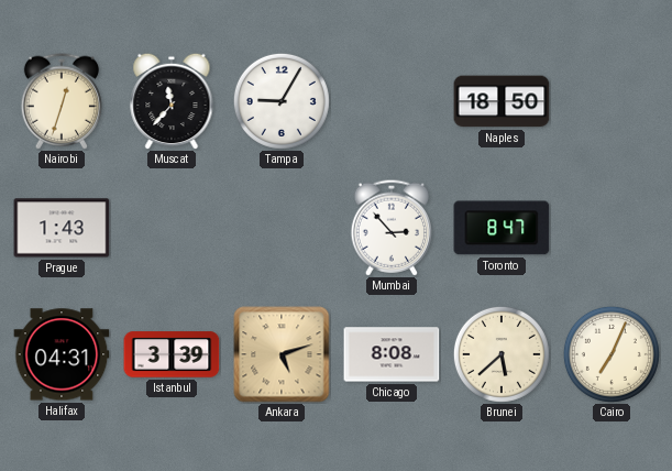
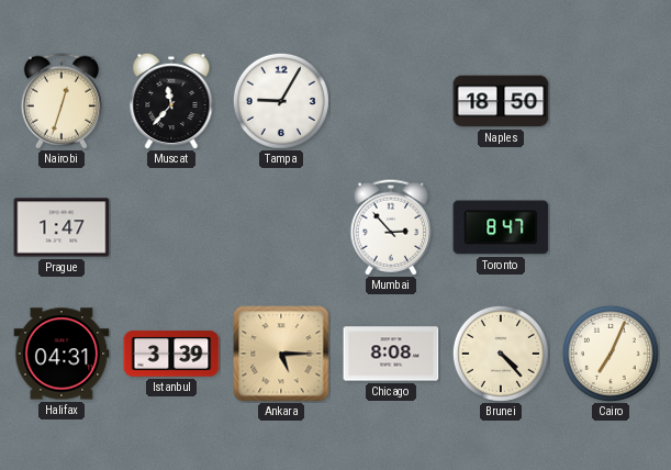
Prague: 1:43 -> 1:47
Ankara: 5:12 -> 5:15
Brunei: 5:38 -> 4:23
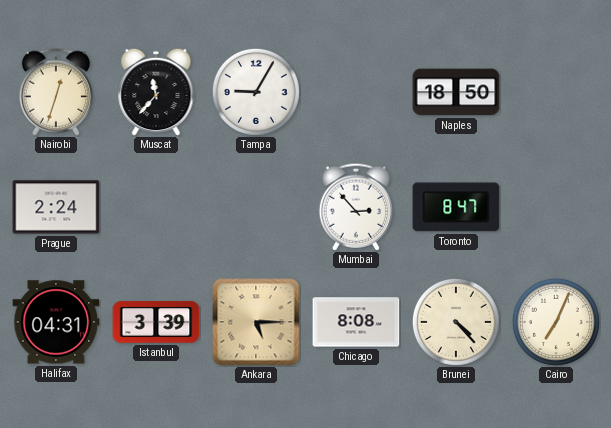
Prague: 1:47 -> 2:24
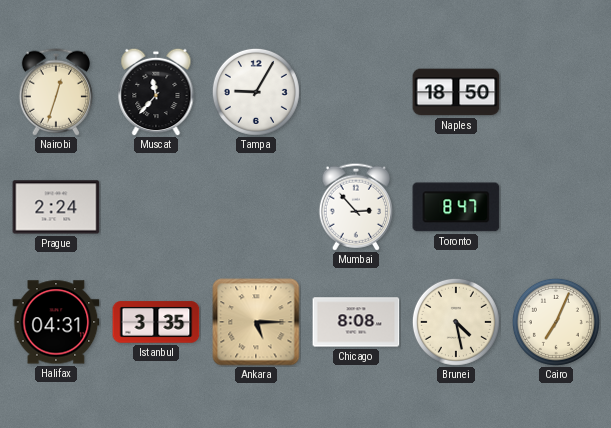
Istanbul: 3:39 -> 3:35
Brunei: 4:23 -> 4:28
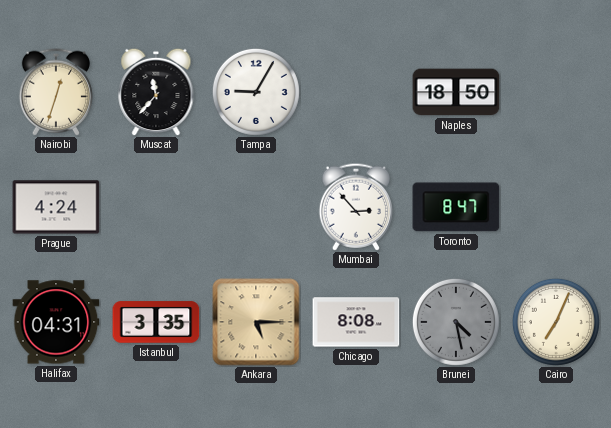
Prague: 2:24 -> 4:24
Brunei dial: cream -> grey
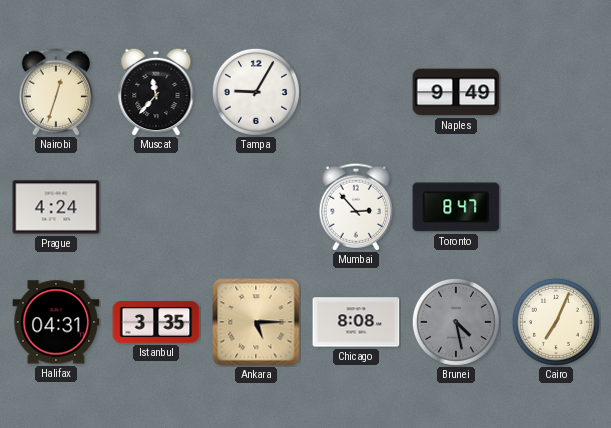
Naples: 18:50 -> 9:49
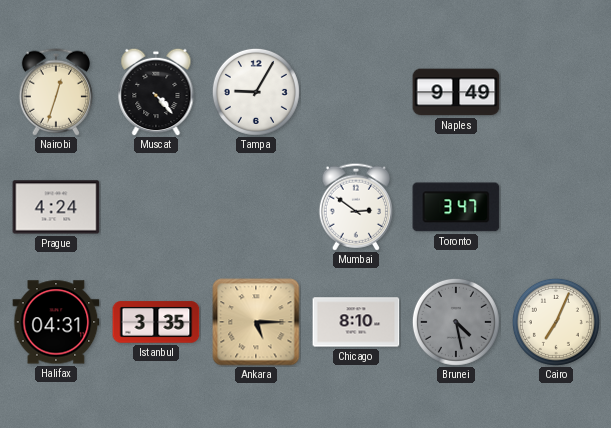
Muscat: 11:37 -> 4:23
Mumbai: 2:53 -> 2:51
Toronto: 8:47 -> 3:47
Chicago: 8:08 -> 8:10
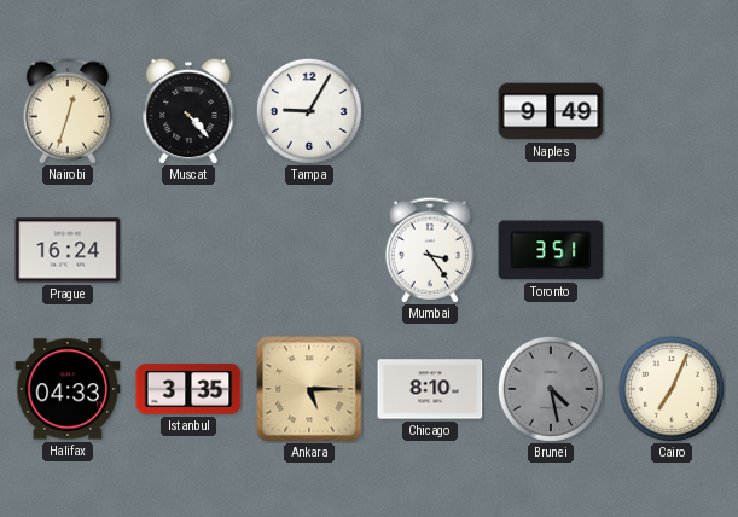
Prague: 4:24 -> 16:24
Mumbai: 2:51 -> 3:24
Toronto: 3:47 -> 3:51
Halifax: 04:31 -> 04:33
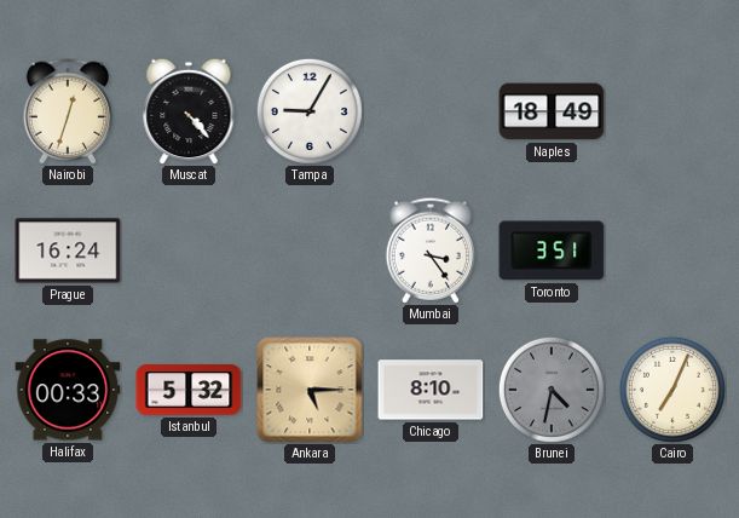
Naples: 9:49 -> 18:49
Halifax: 04:33 -> 00:33
Istanbul: 3:35 -> 5:32
Brunei: 4:28 -> 4:32
